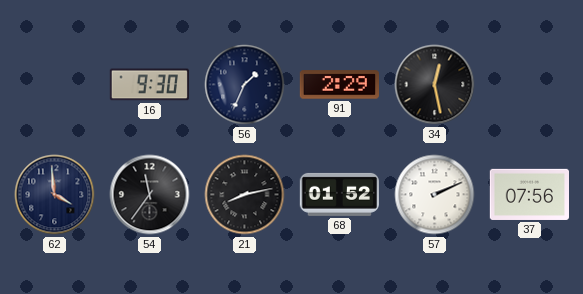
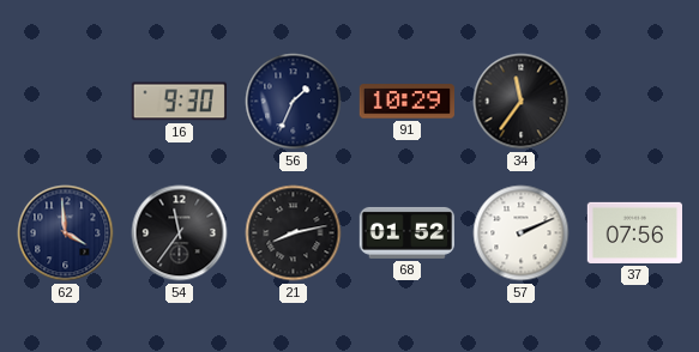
91: 2:29 -> 10:29
34: 12:28 -> 11:36
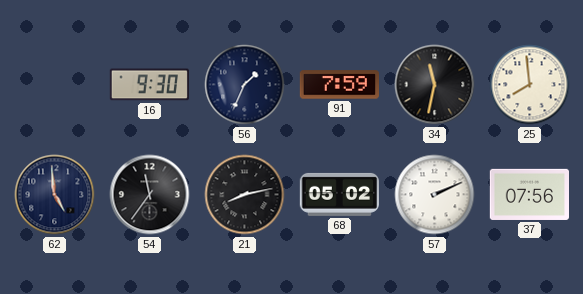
91: 10:29 -> 7:59
34: 11:36 -> 11:32
25: none -> 7:59
62: 3:59 -> 4:59
68: 01:52 -> 05:02
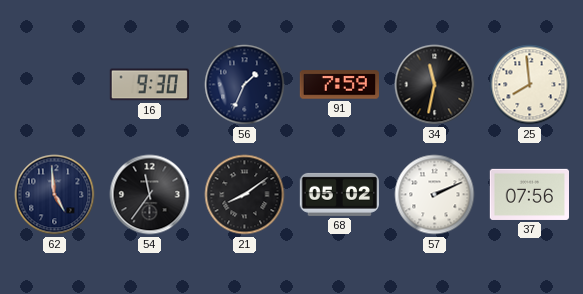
21: 8:13 -> 8:09
